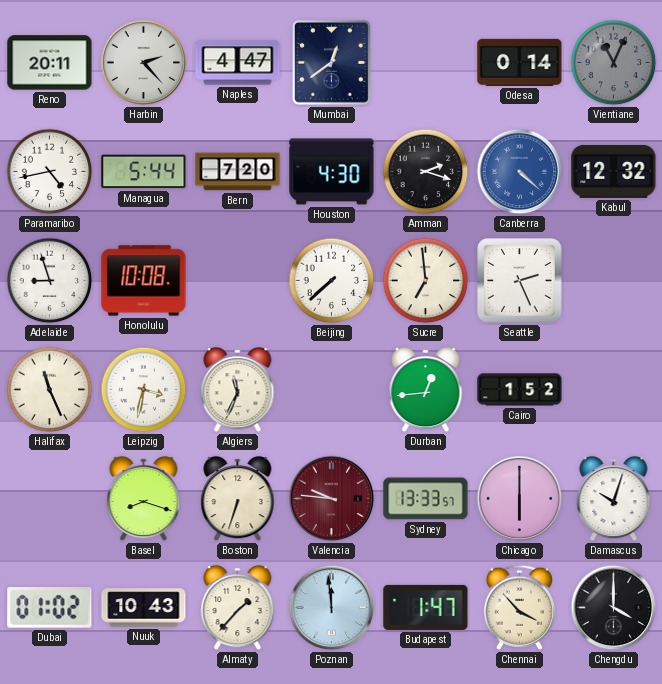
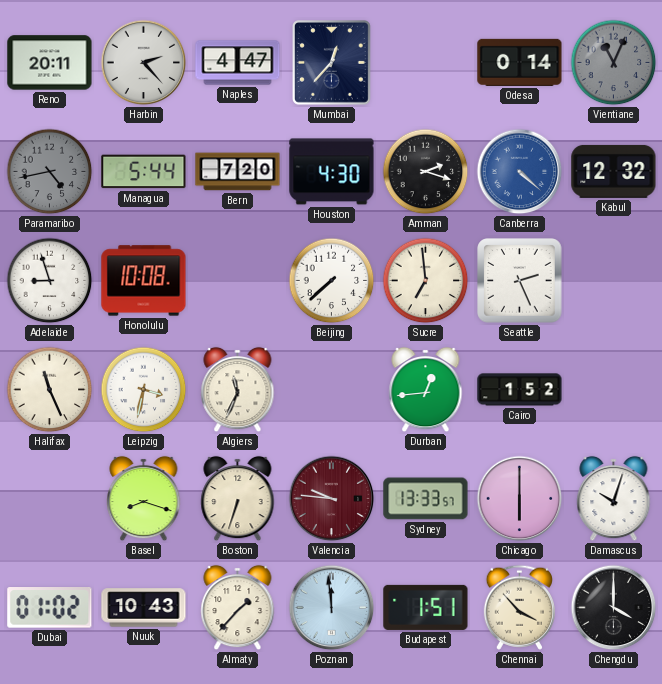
Mumbai: 12:39 -> 12:37
Paramaribo dial: white -> grey
Budapest: 1:47 -> 1:51
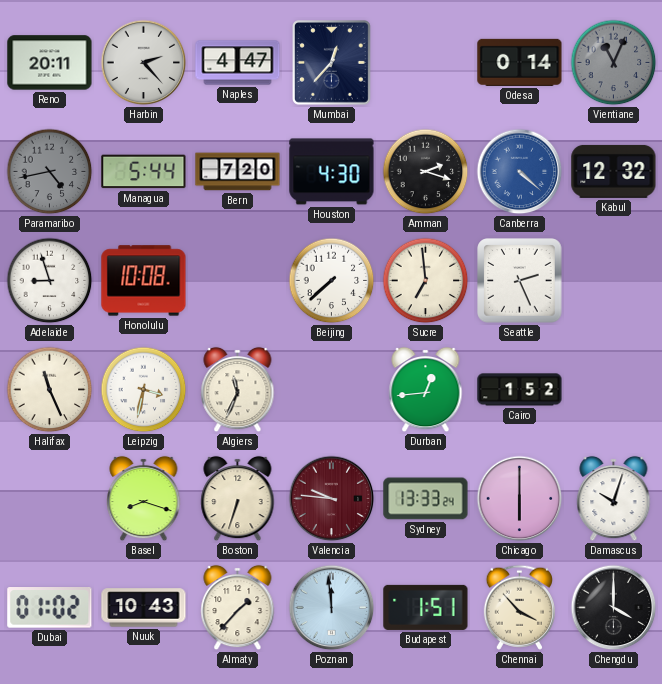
Sydney: 13:33:57 -> 13:33:24
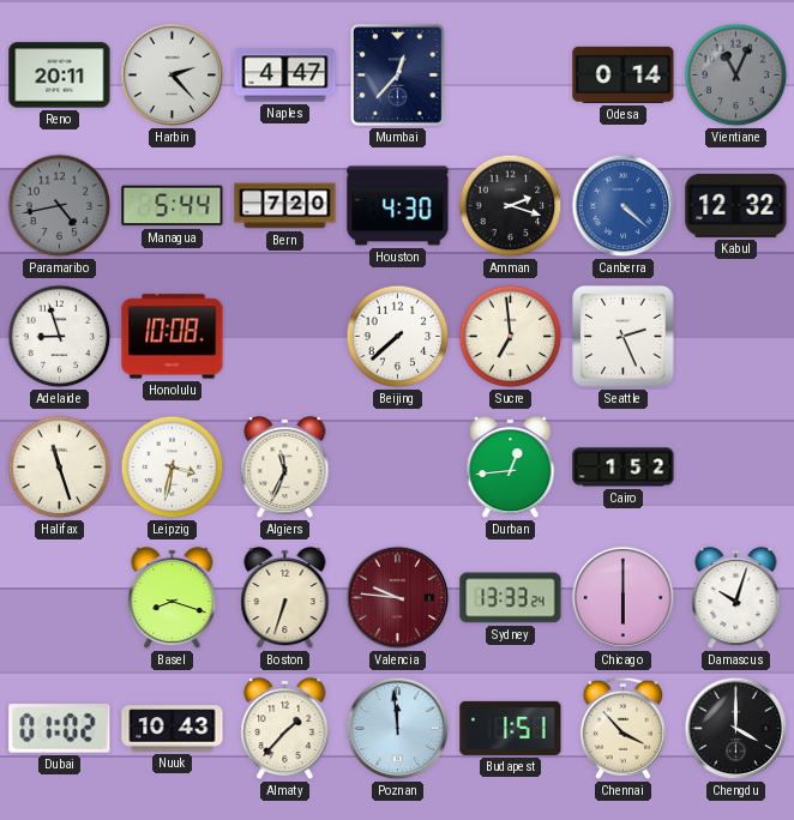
Halifax: 11:26 -> 11:27
